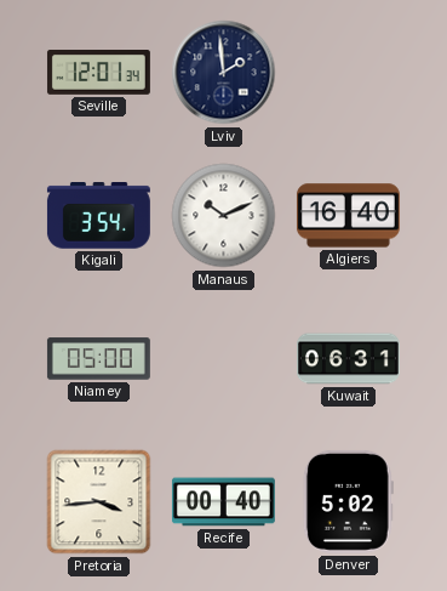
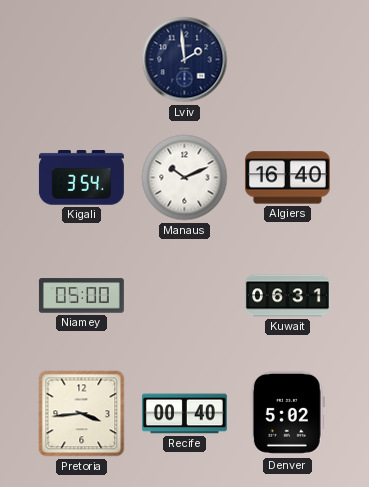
Seville: 12:01 -> none
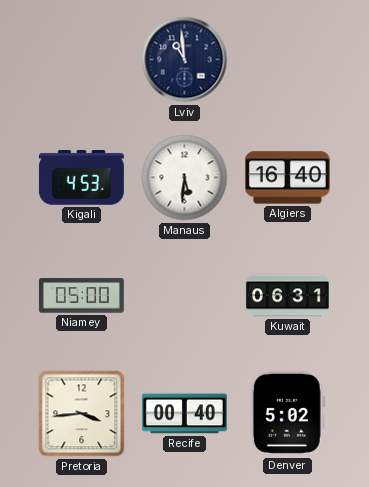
Lviv: 1:59 -> 10:59
Kigali: 3:54 -> 4:53
Manaus: 10:11 -> 5:31
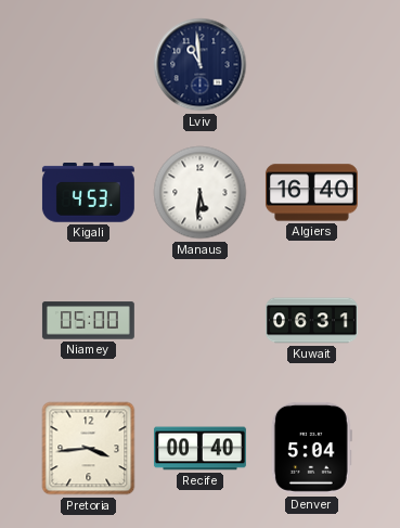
Denver: 5:02 -> 5:04
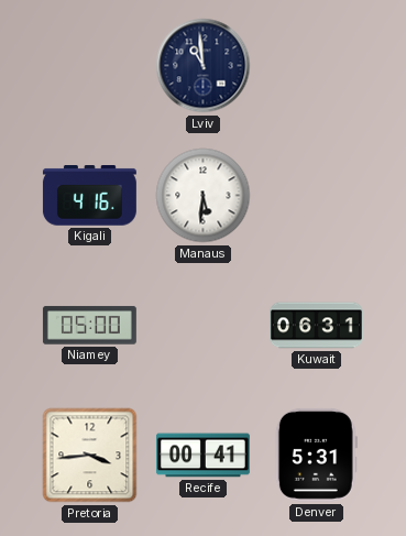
Kigali: 4:53 -> 4:16
Algiers: 16:40 -> none
Recife: 00:40 -> 00:41
Denver: 5:04 -> 5:31
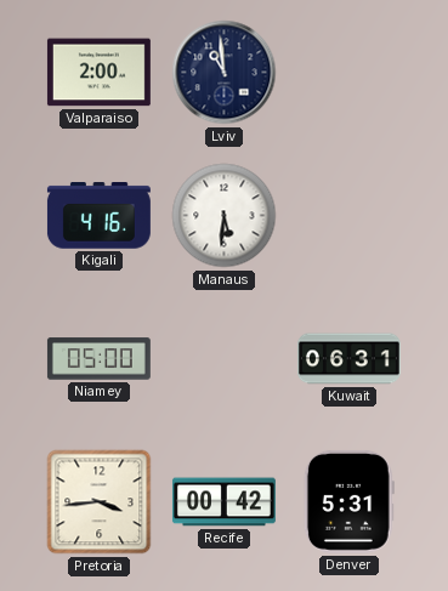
Valparaiso: none -> 2:00
Recife: 00:41 -> 00:42
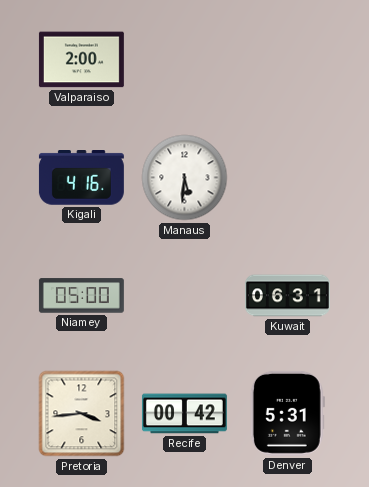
Lviv: 10:59 -> none
